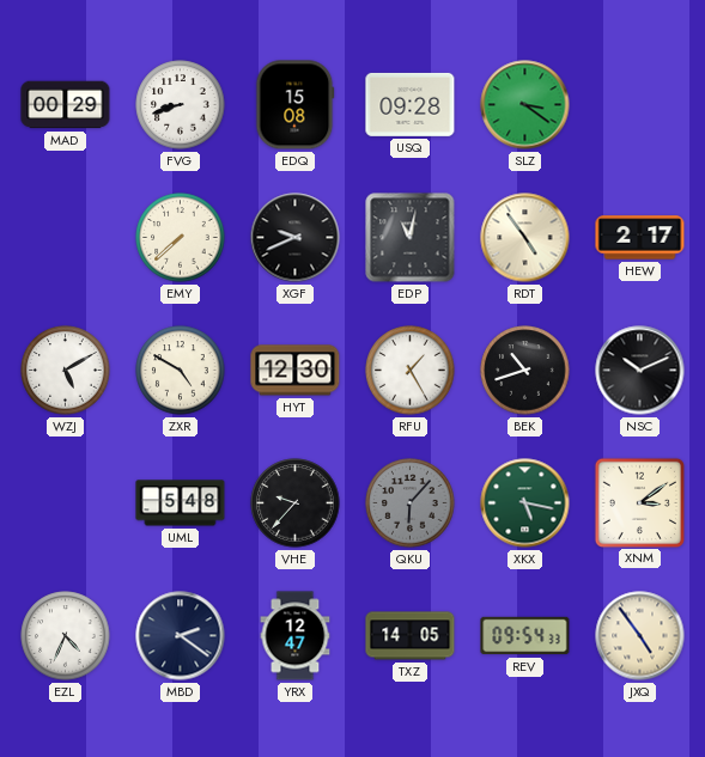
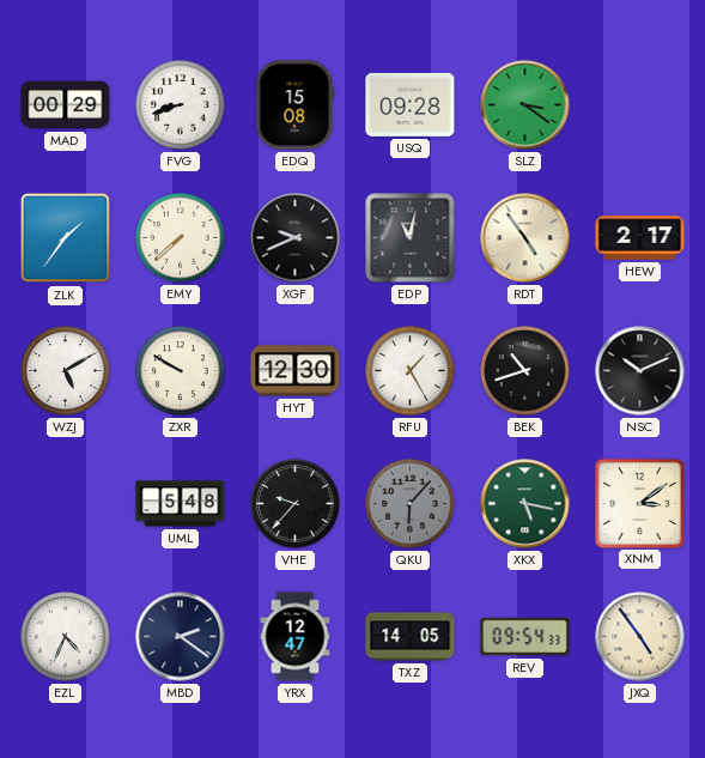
ZLK: none -> 1:36
ZXR: 4:50 -> 9:50
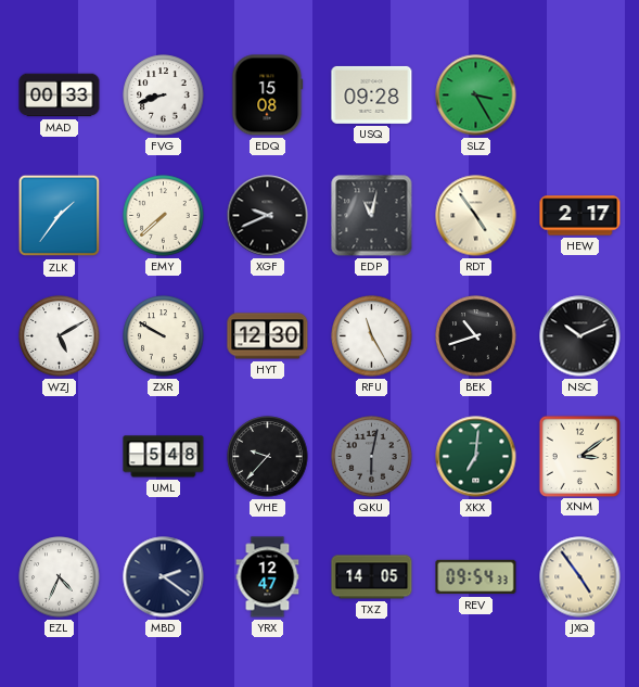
MAD: 00:29 -> 00:33
SLZ: 3:21 -> 3:25
RFU: 1:25 -> 11:25
QKU: 6:07 -> 6:02
XKX: 5:17 -> 7:01
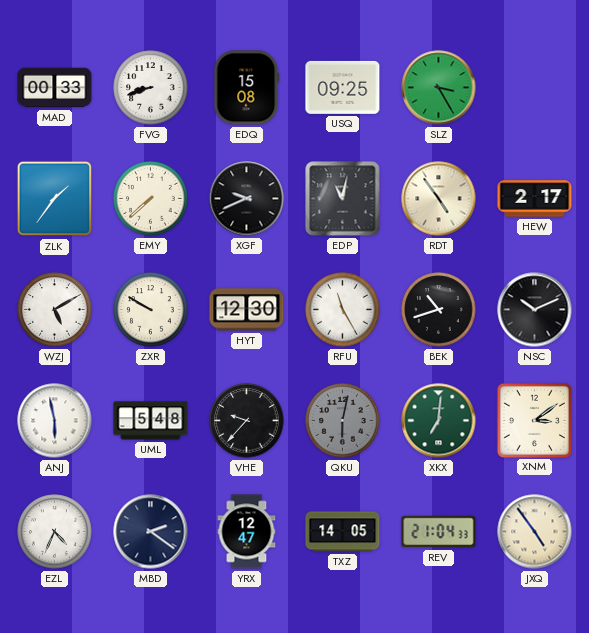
USQ: 09:28 -> 09:25
ANJ: none -> 5:58
REV: 09:54 -> 21:04
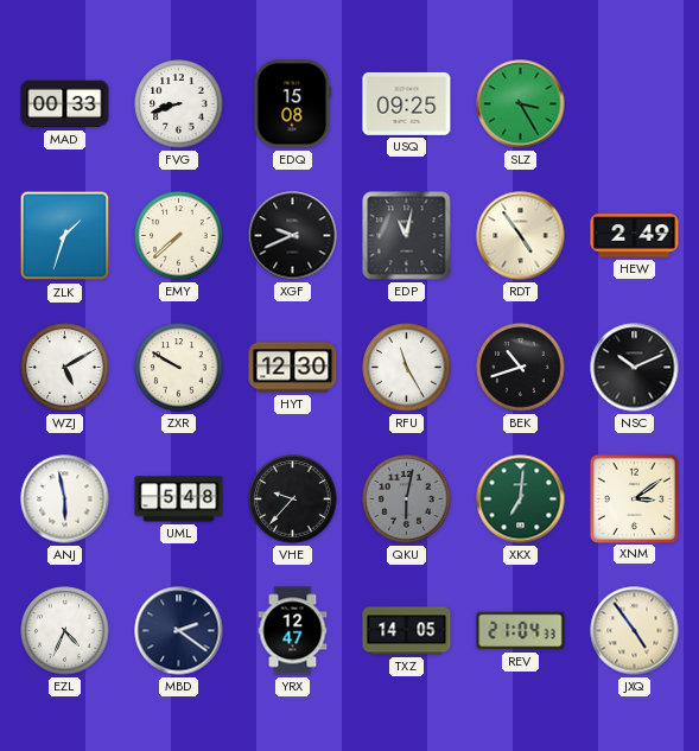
ZLK: 1:36 -> 1:33
HEW: 2:17 -> 2:49
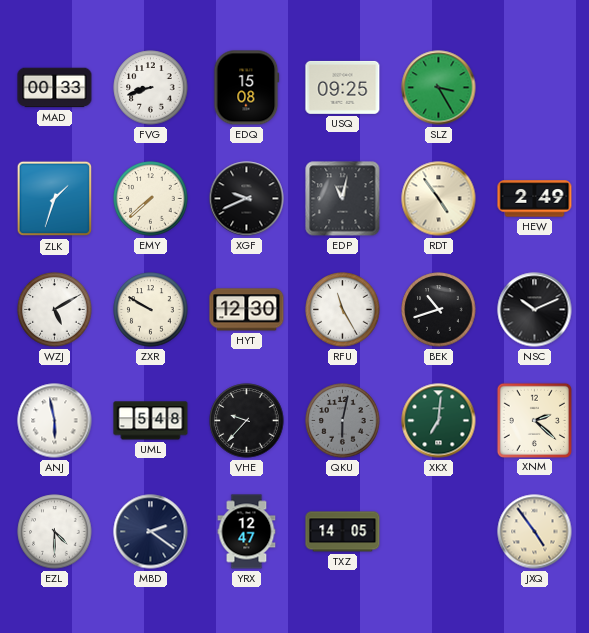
XNM: 3:09 -> 2:22
EZL: 4:34 -> 4:30
REV: 21:04 -> none
